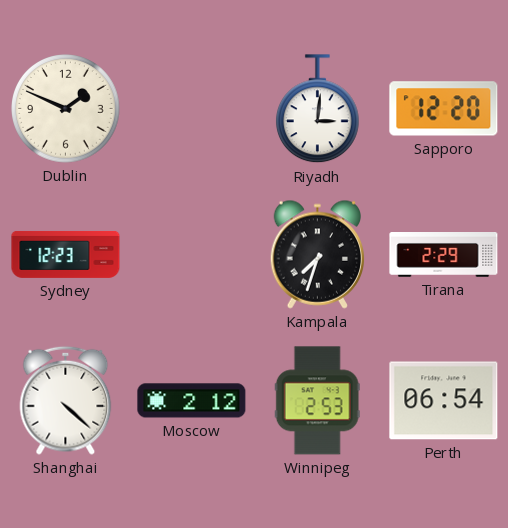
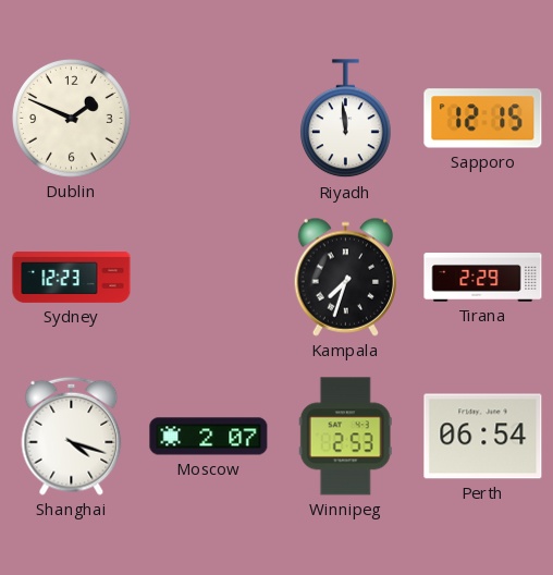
Riyadh: 3:01 -> 11:59
Sapporo: 12:20 -> 12:15
Shanghai: 4:22 -> 4:18
Moscow: 2:12 -> 2:07
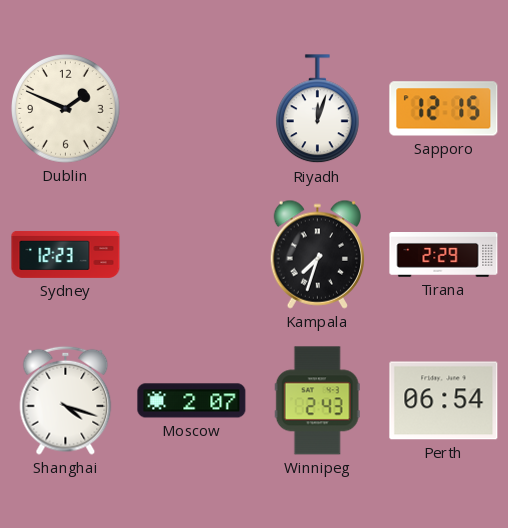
Riyadh: 11:59 -> 12:03
Winnipeg: 2:53 -> 2:43
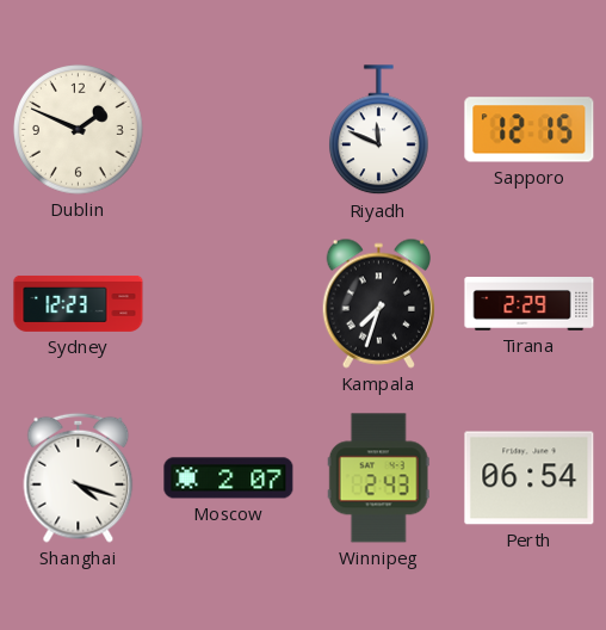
Riyadh: 12:03 -> 11:49
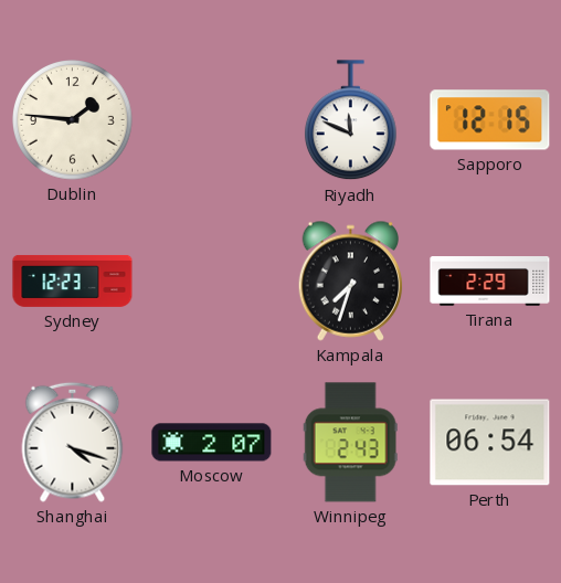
Dublin: 1:49 -> 1:46
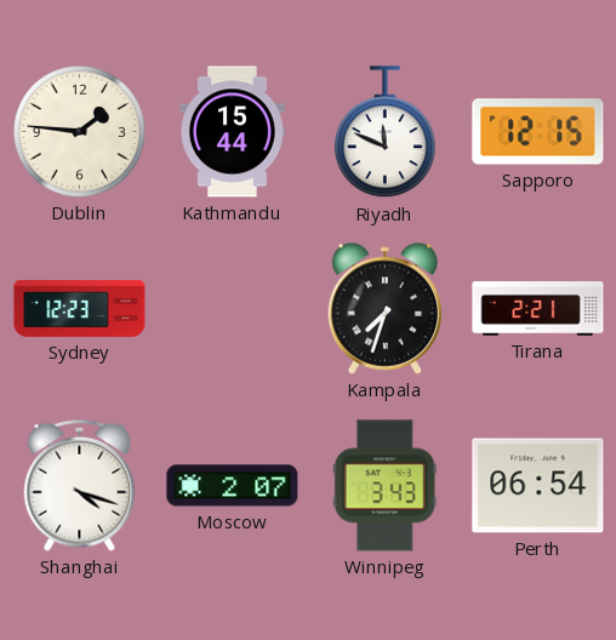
Kathmandu: none -> 15:44
Tirana: 2:29 -> 2:21
Winnipeg: 2:43 -> 3:43
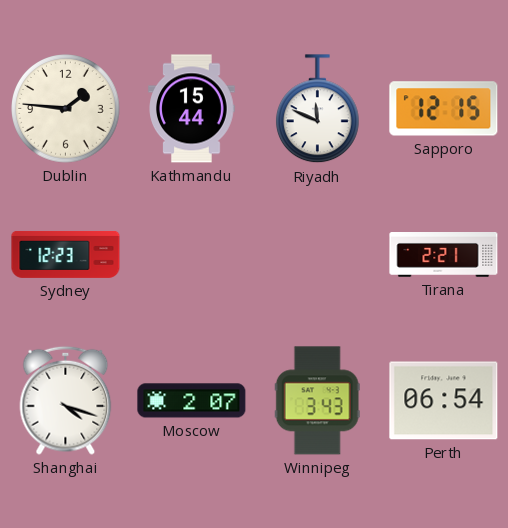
Kampala: 7:33 -> none
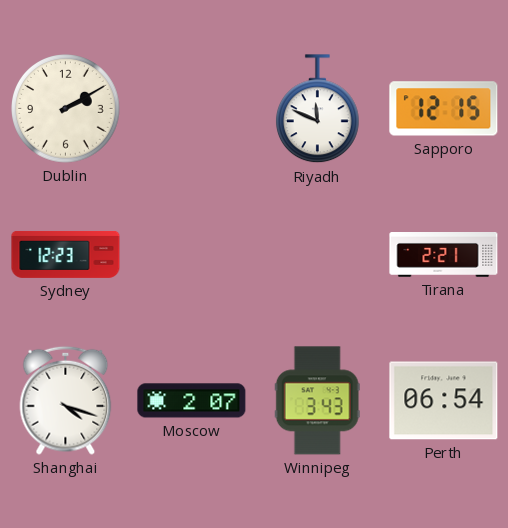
Dublin: 1:46 -> 2:10
Kathmandu: 15:44 -> none
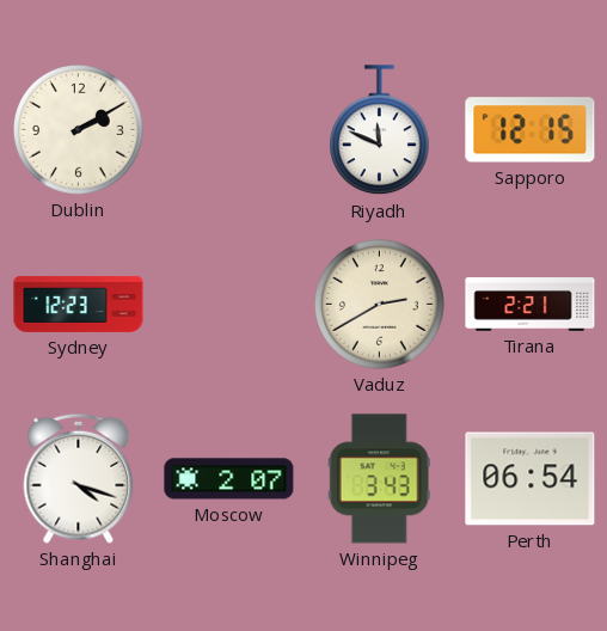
Vaduz: none -> 2:40
